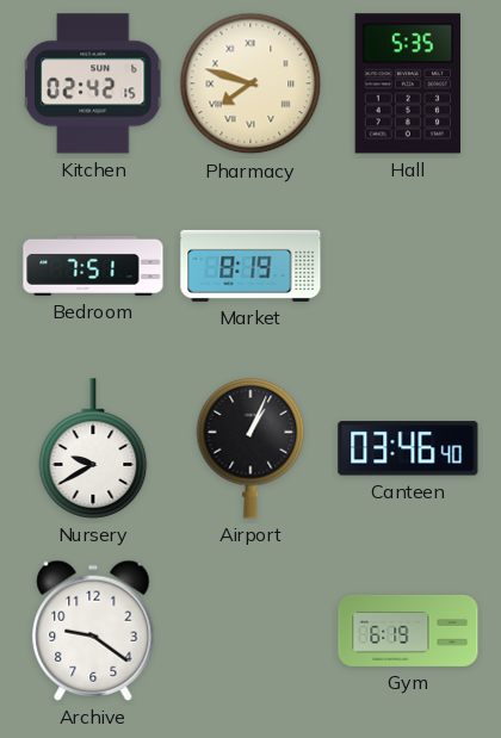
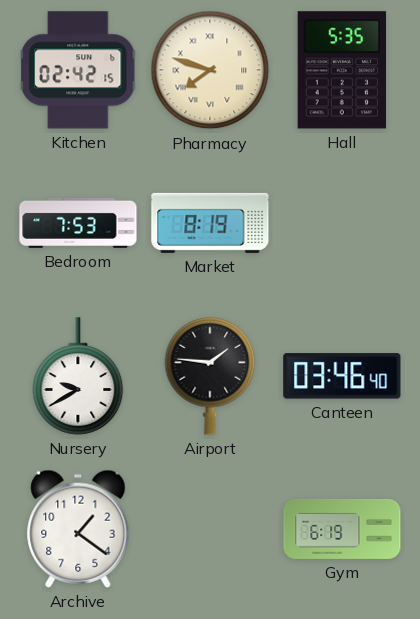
Bedroom: 7:51 -> 7:53
Airport: 1:04 -> 1:46
Archive: 9:21 -> 1:21
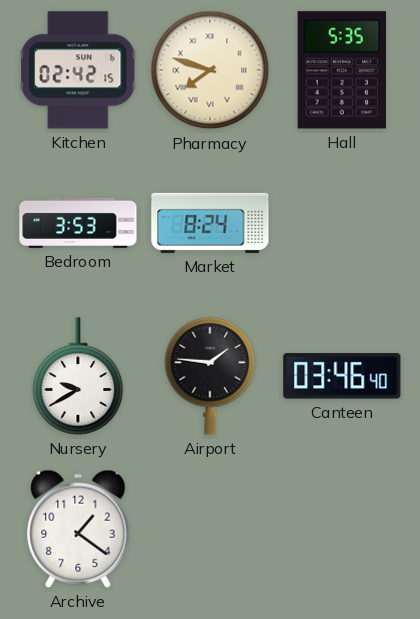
Bedroom: 7:53 -> 3:53
Market: 8:19 -> 8:24
Gym: 6:19 -> none
